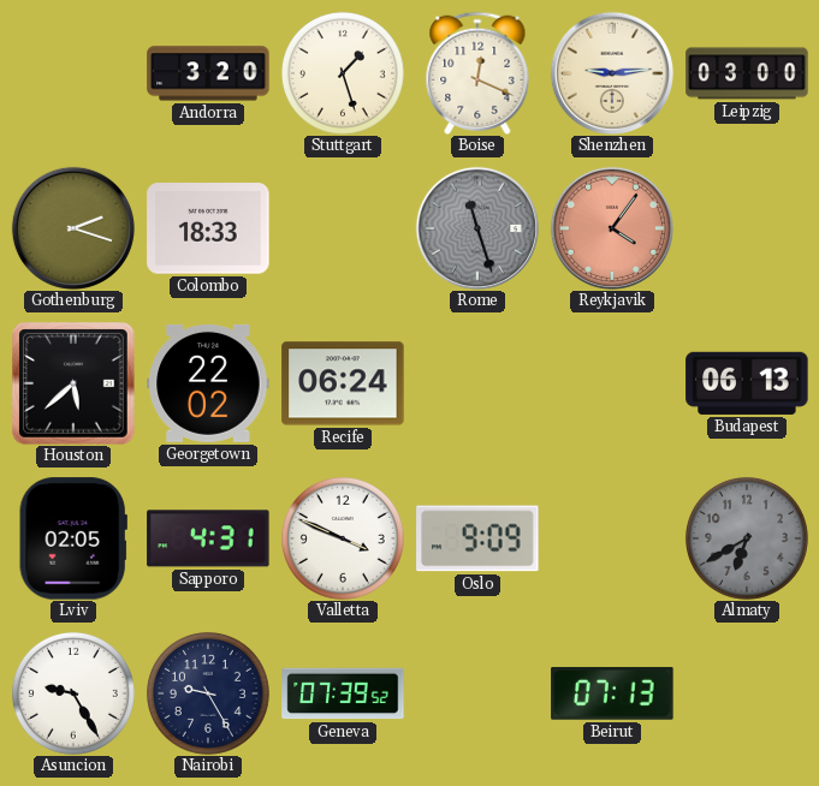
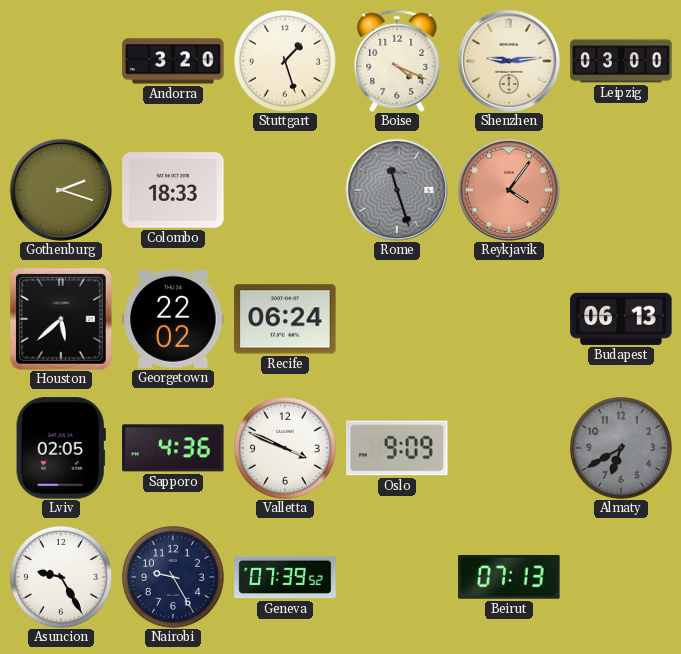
Boise: 12:19 -> 4:19
Sapporo: 4:31 -> 4:36
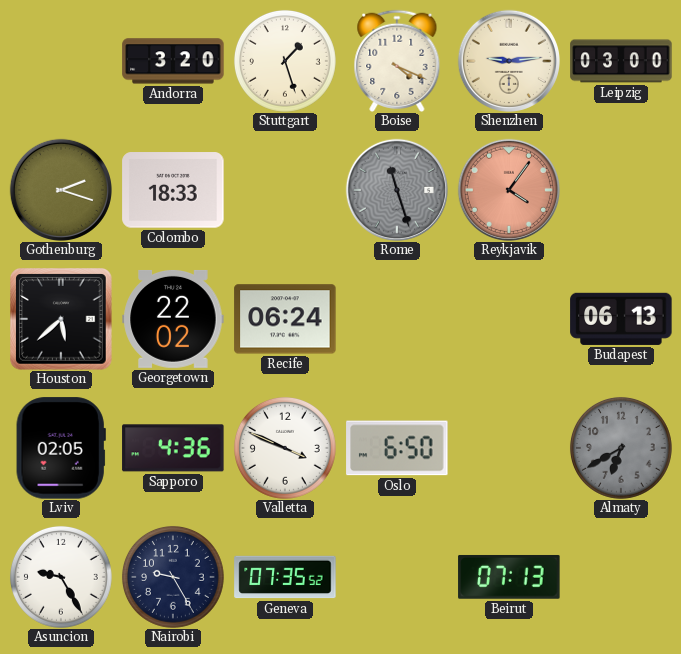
Oslo: 9:09 -> 6:50
Geneva: 07:39 -> 07:35
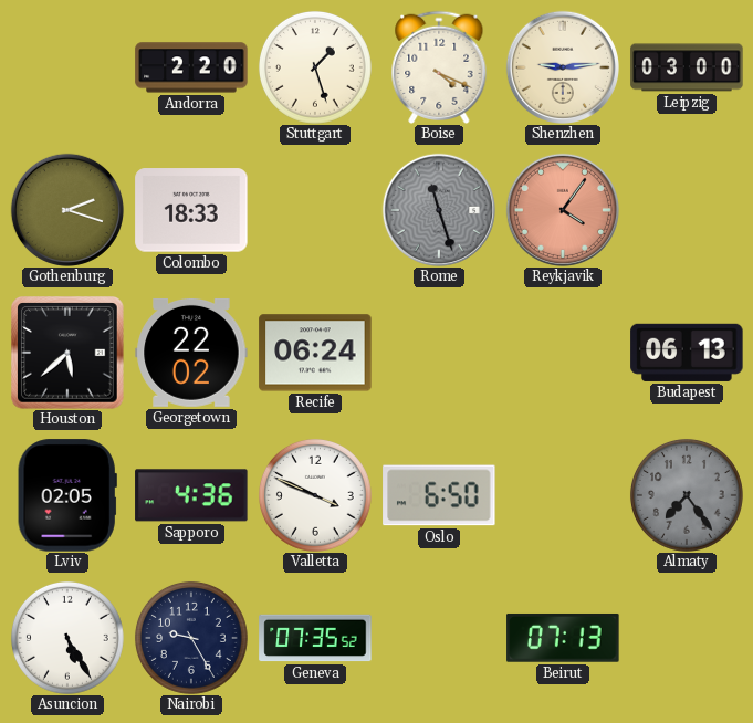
Andorra: 3:20 -> 2:20
Almaty: 6:40 -> 7:24
Asuncion: 9:25 -> 5:25
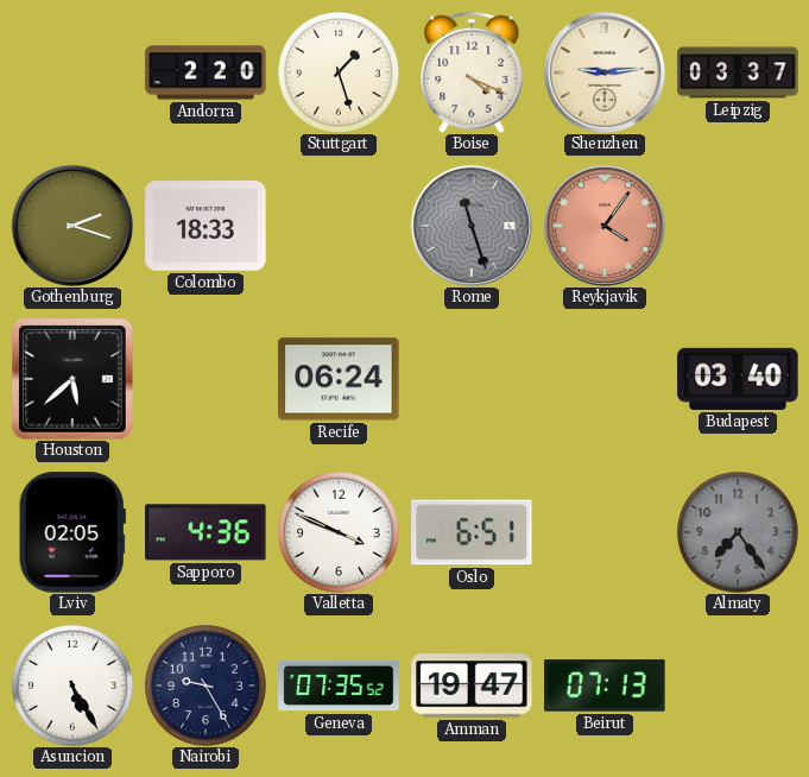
Leipzig: 03:00 -> 03:37
Georgetown: 22:02 -> none
Budapest: 06:13 -> 03:40
Oslo: 6:50 -> 6:51
Amman: none -> 19:47
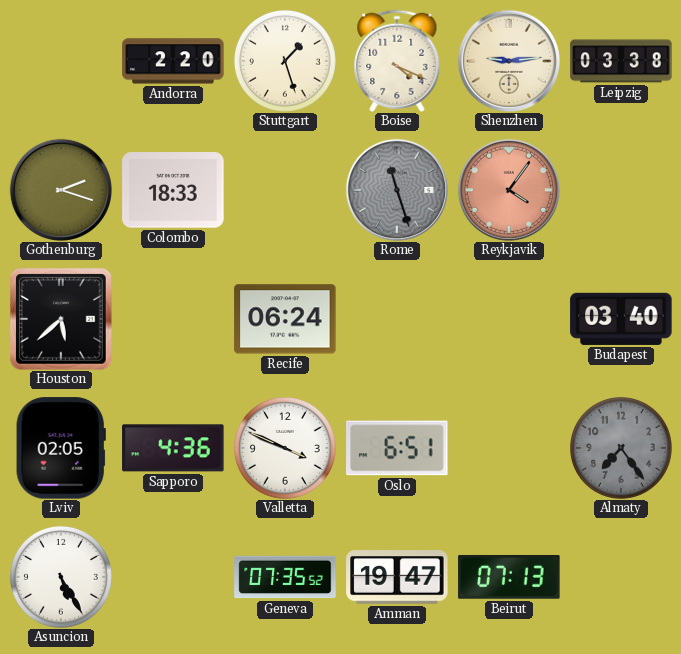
Leipzig: 03:37 -> 03:38
Nairobi: 9:25 -> none
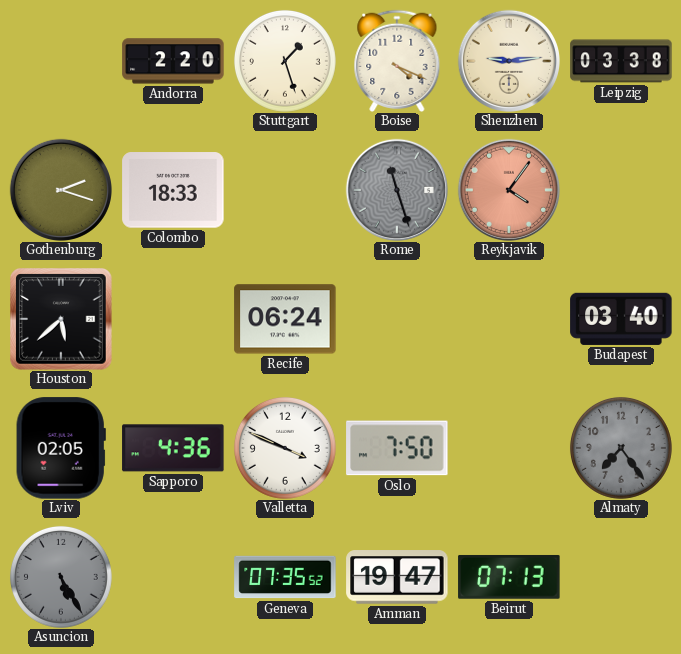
Oslo: 6:51 -> 7:50
Asuncion dial: white -> grey
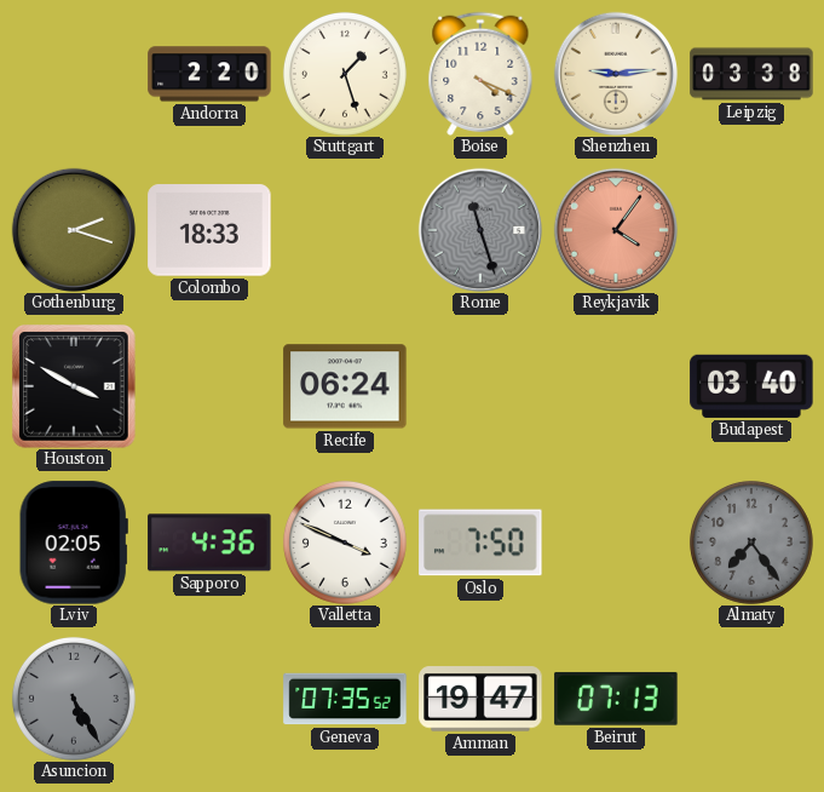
Houston: 5:38 -> 3:50
